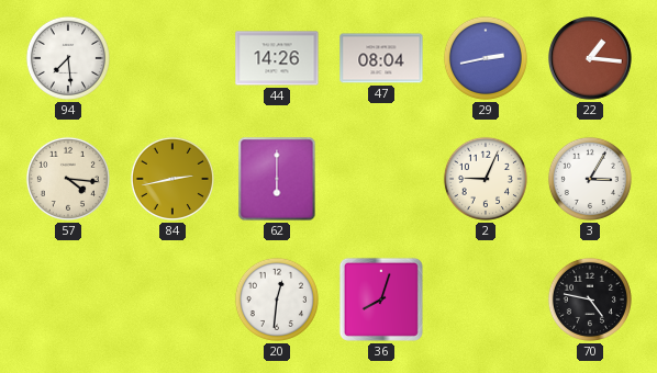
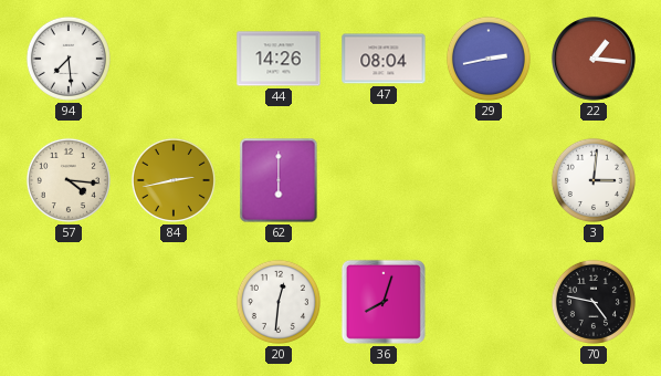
2: 9:04 -> none
3: 3:05 -> 3:01
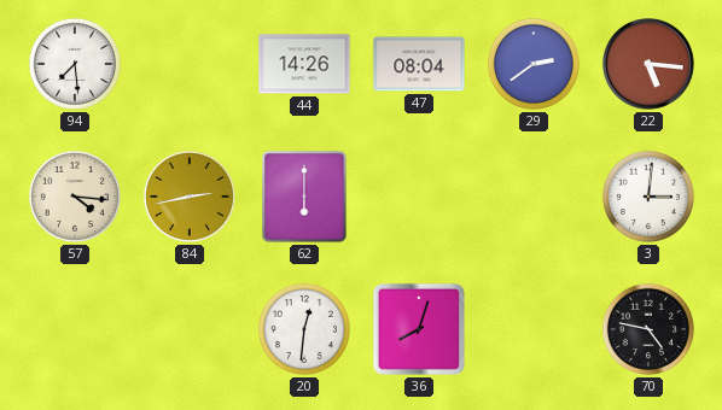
29: 2:43 -> 2:39
22: 1:16 -> 5:16
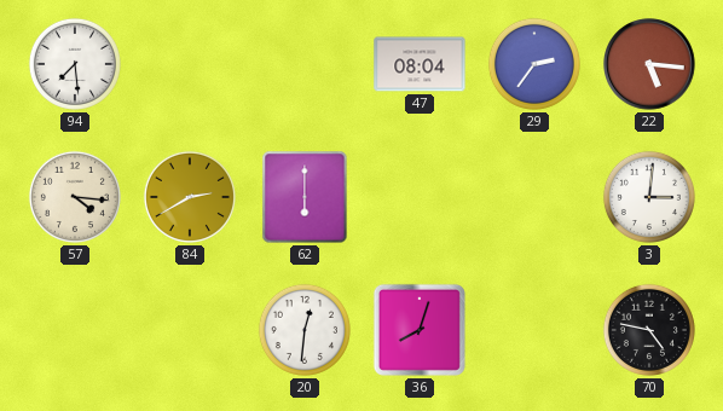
44: 14:26 -> none
29: 2:39 -> 2:36
84: 2:43 -> 2:40
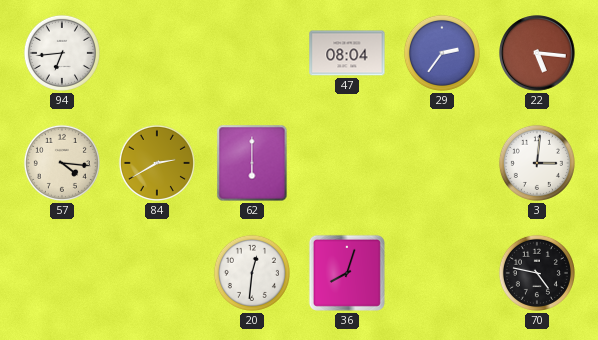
94: 7:29 -> 6:44
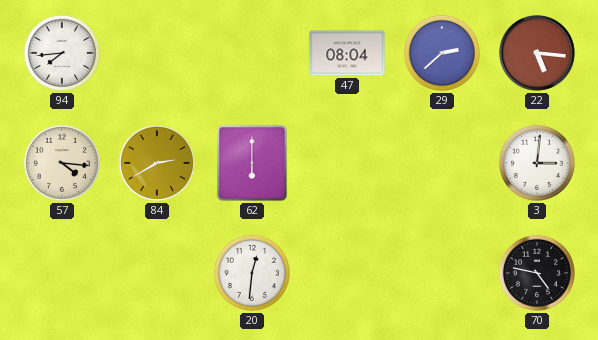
94: 6:44 -> 7:44
29: 2:36 -> 2:38
36: 8:03 -> none
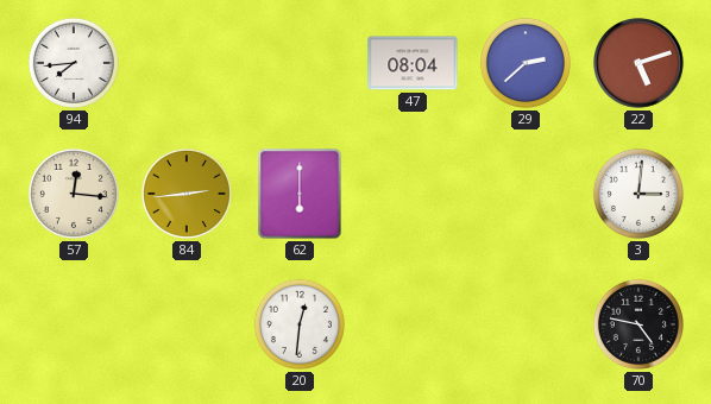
22: 5:16 -> 5:12
57: 4:16 -> 12:16
84: 2:40 -> 2:44
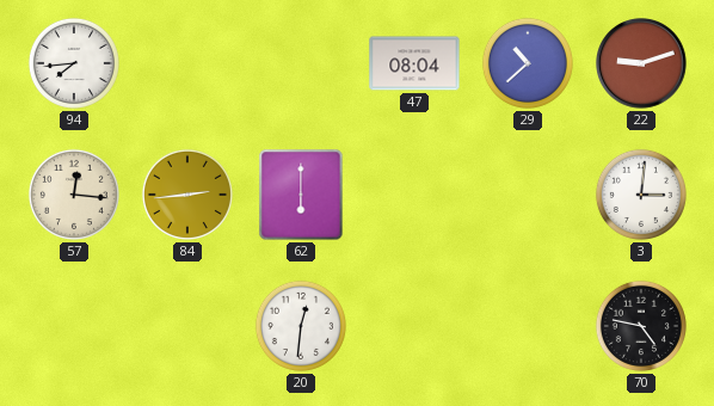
29: 2:38 -> 10:38
22: 5:12 -> 9:12
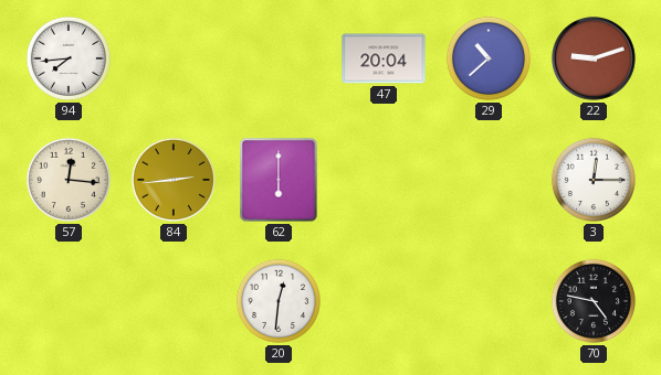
47: 08:04 -> 20:04
3: 3:01 -> 12:15
